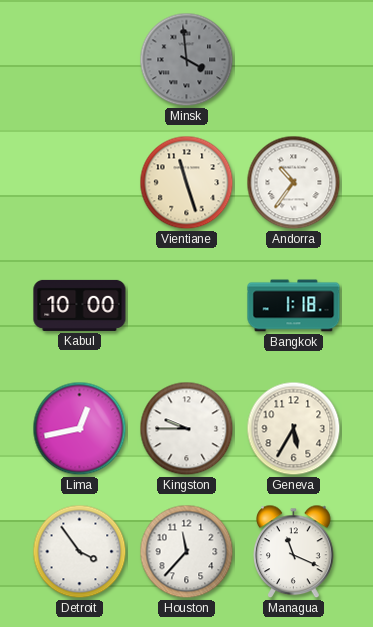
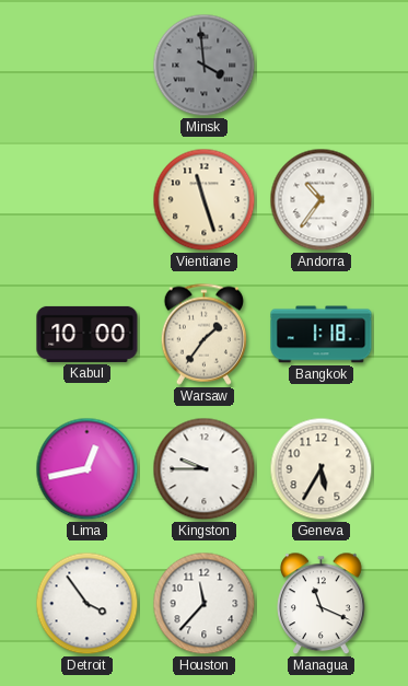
Warsaw: none -> 1:36
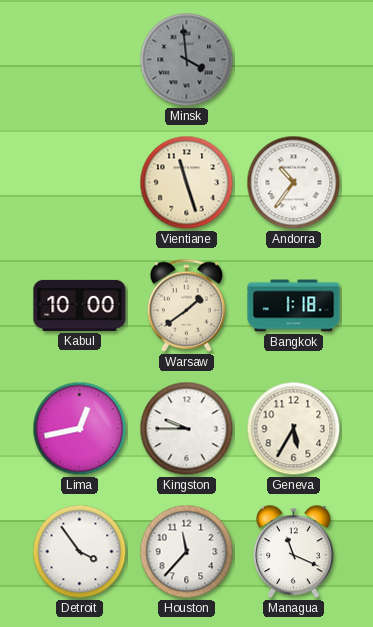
Warsaw: 1:36 -> 1:39
